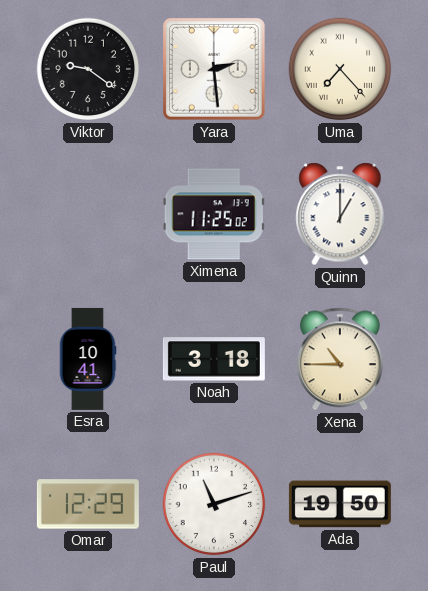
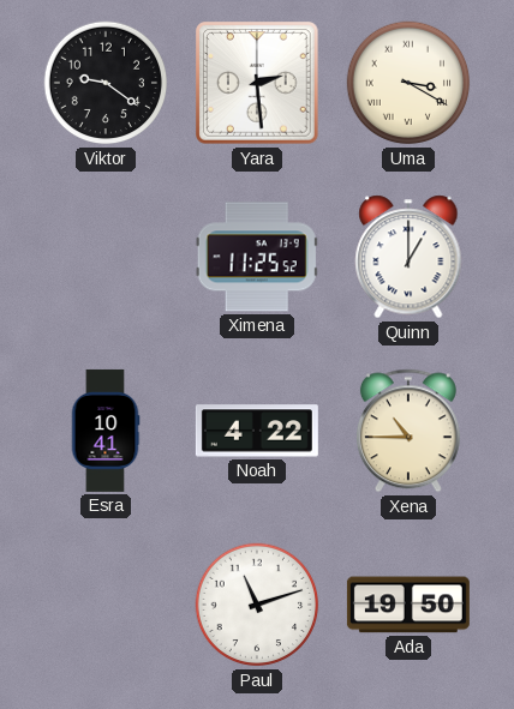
Uma: 7:23 -> 3:20
Ximena: 11:25:02 -> 11:25:52
Noah: 3:18 -> 4:22
Omar: 12:29 -> none
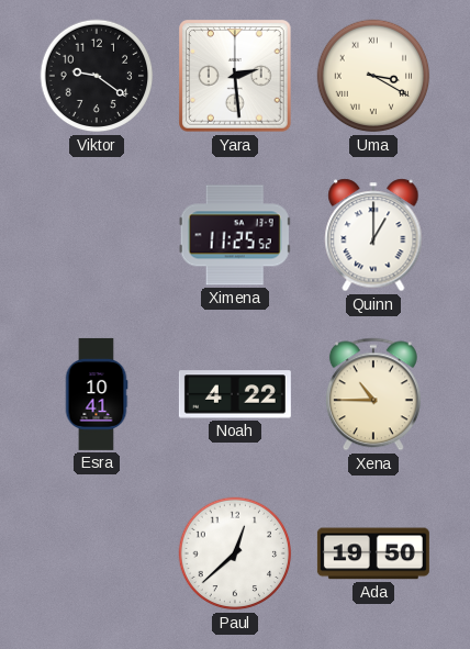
Paul: 11:12 -> 12:38
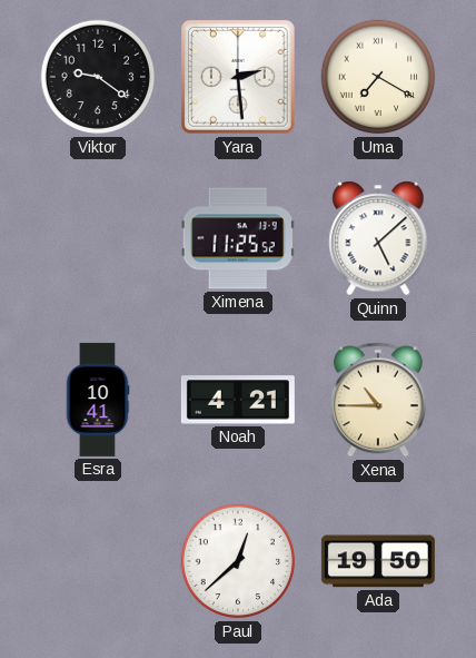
Uma: 3:20 -> 7:20
Quinn: 1:00 -> 5:08
Noah: 4:22 -> 4:21
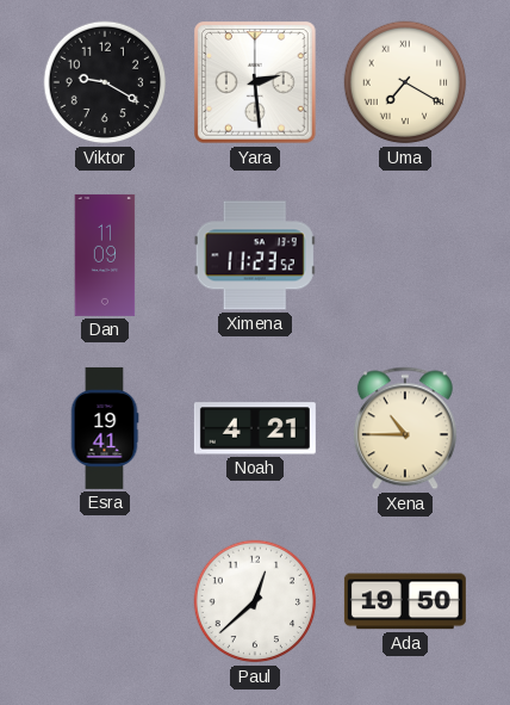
Viktor: 9:21 -> 9:20
Dan: none -> 11:09
Ximena: 11:25 -> 11:23
Quinn: 5:08 -> none
Esra: 10:41 -> 19:41
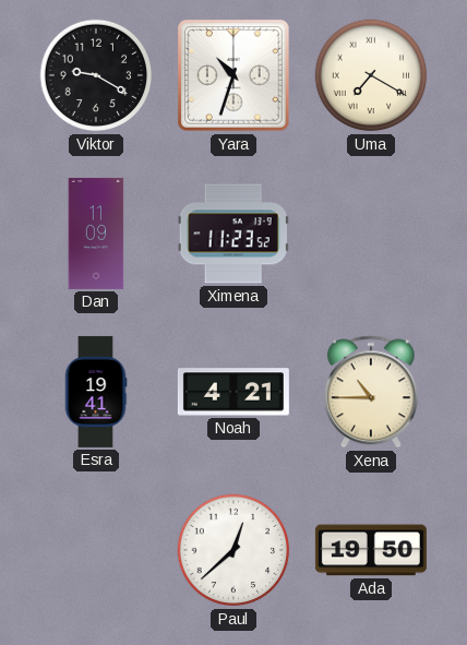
Yara: 2:29 -> 10:33
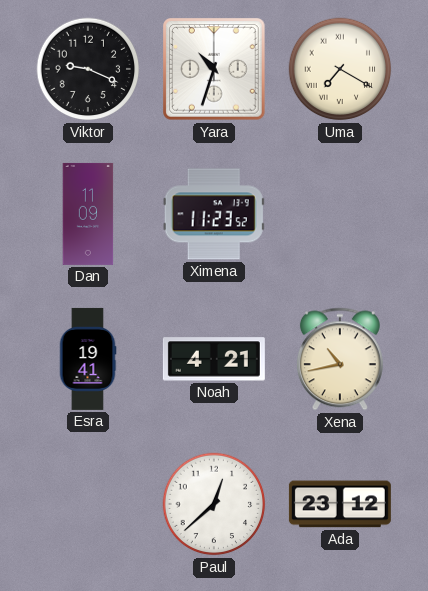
Viktor: 9:20 -> 9:19
Xena: 10:45 -> 10:43
Ada: 19:50 -> 23:12
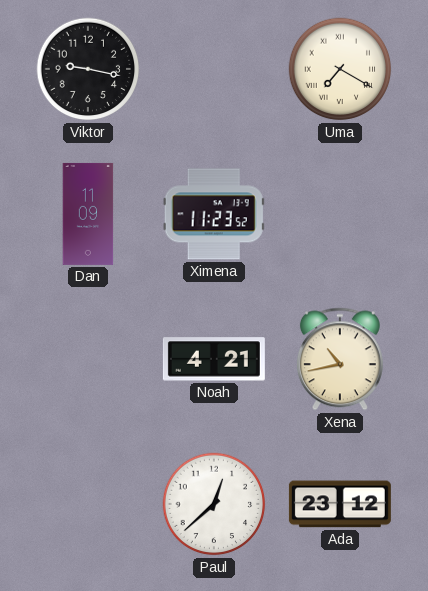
Viktor: 9:19 -> 9:17
Yara: 10:33 -> none
Esra: 19:41 -> none
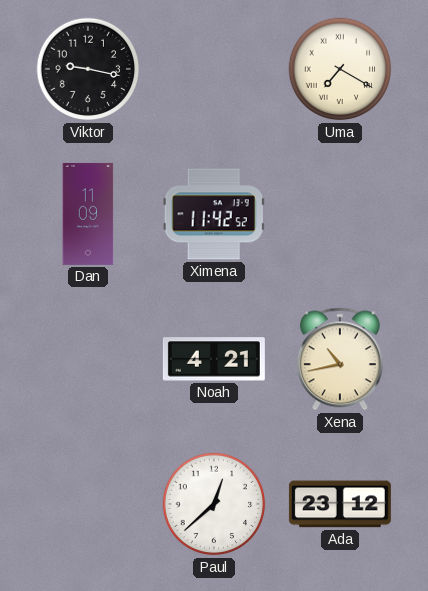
Ximena: 11:23 -> 11:42
